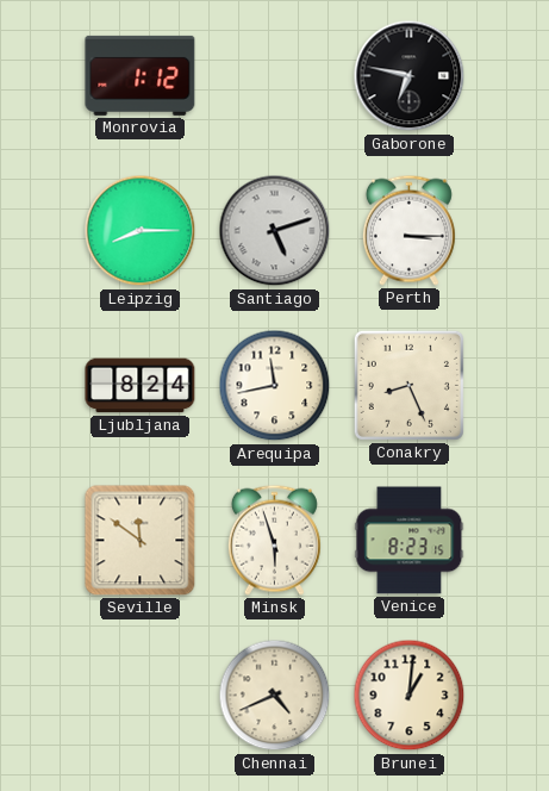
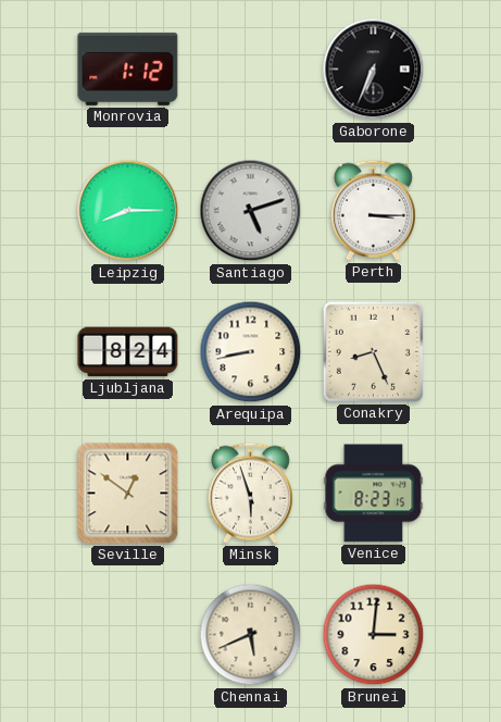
Gaborone: 6:47 -> 6:34
Arequipa: 11:43 -> 8:43
Seville: 11:51 -> 12:51
Chennai: 4:41 -> 5:41
Brunei: 1:01 -> 3:01
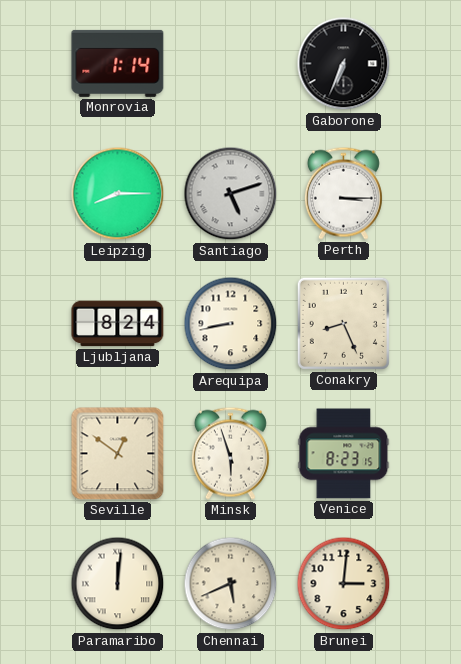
Monrovia: 1:12 -> 1:14
Paramaribo: none -> 12:01
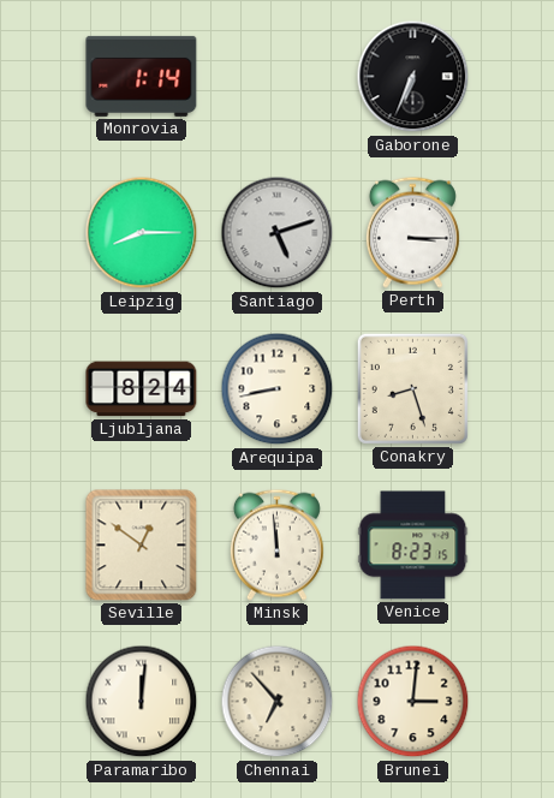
Conakry: 8:26 -> 8:27
Minsk: 5:57 -> 11:59
Chennai: 5:41 -> 6:53
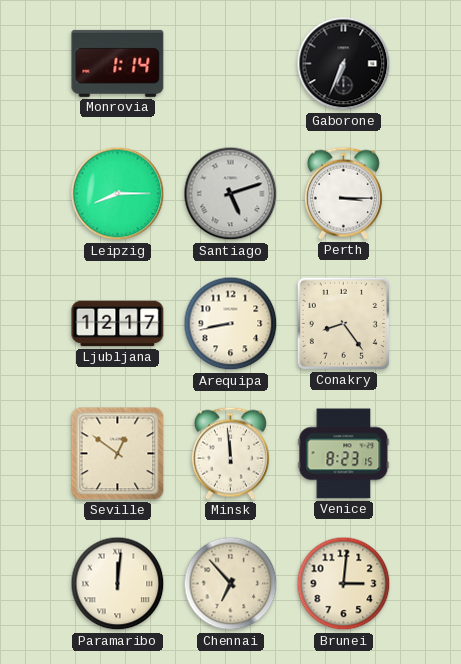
Ljubljana: 8:24 -> 12:17
Conakry: 8:27 -> 8:24
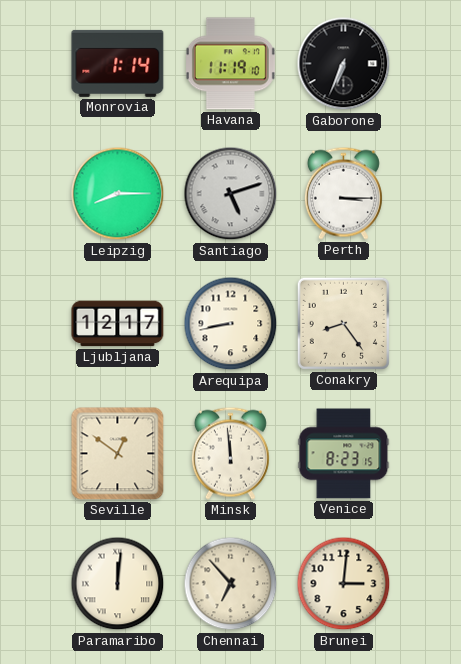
Havana: none -> 11:19
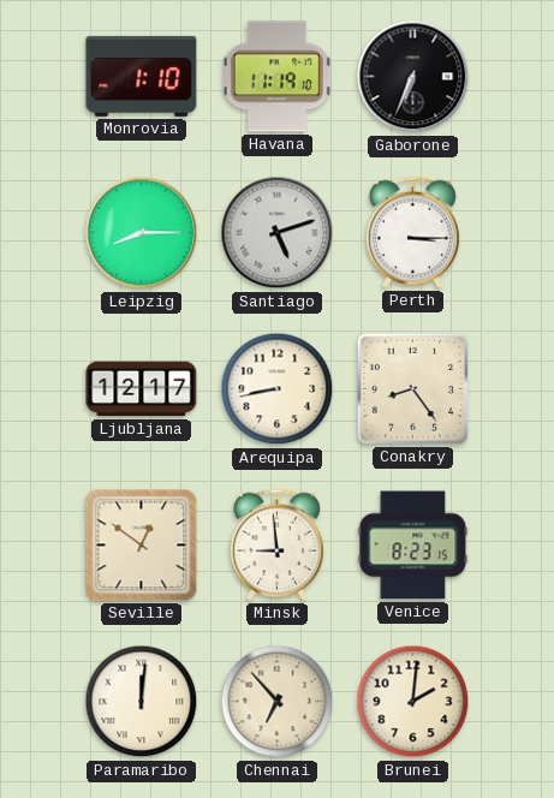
Monrovia: 1:14 -> 1:10
Minsk: 11:59 -> 8:59
Brunei: 3:01 -> 2:01
